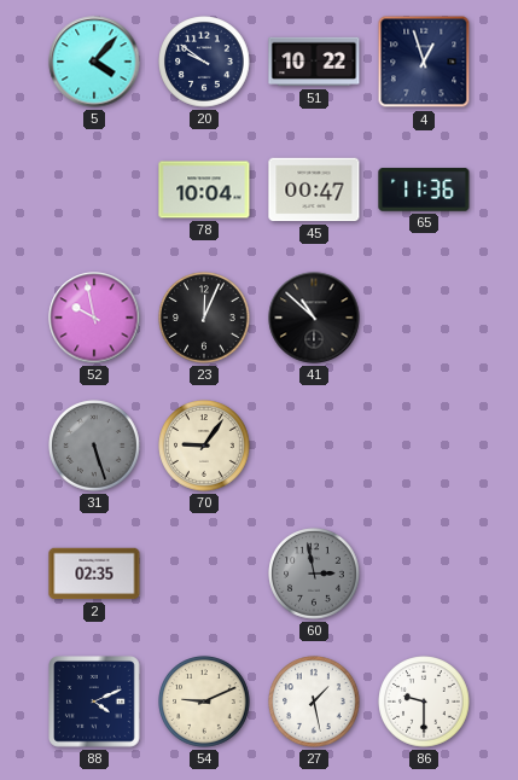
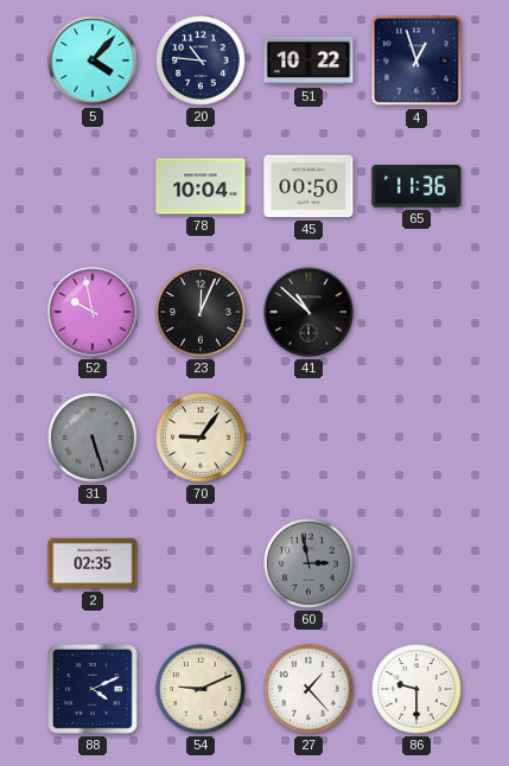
20: 9:51 -> 10:46
45: 00:47 -> 00:50
27: 1:28 -> 1:23
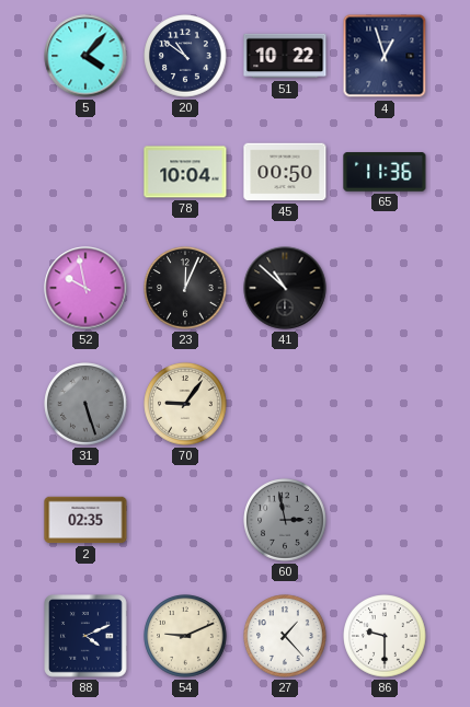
20: 10:46 -> 10:51
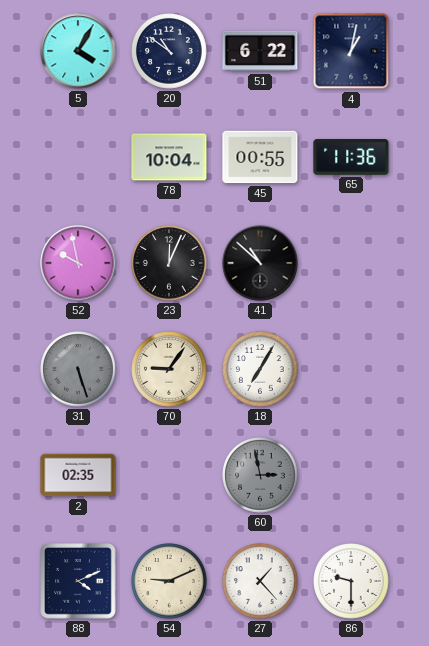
5: 4:07 -> 4:05
51: 10:22 -> 6:22
4: 12:57 -> 1:02
45: 00:50 -> 00:55
18: none -> 7:05
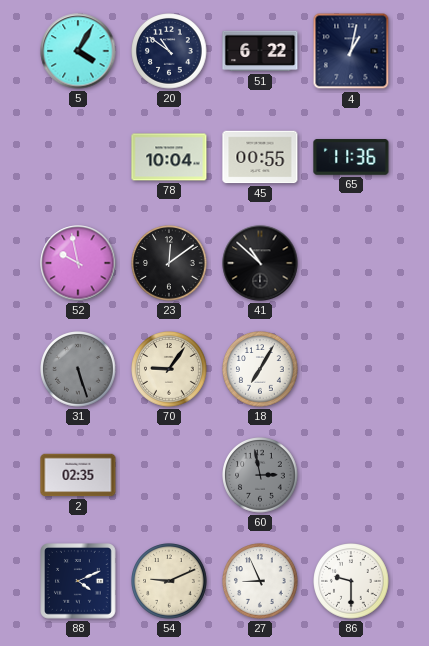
23: 12:04 -> 12:09
27: 1:23 -> 8:56
